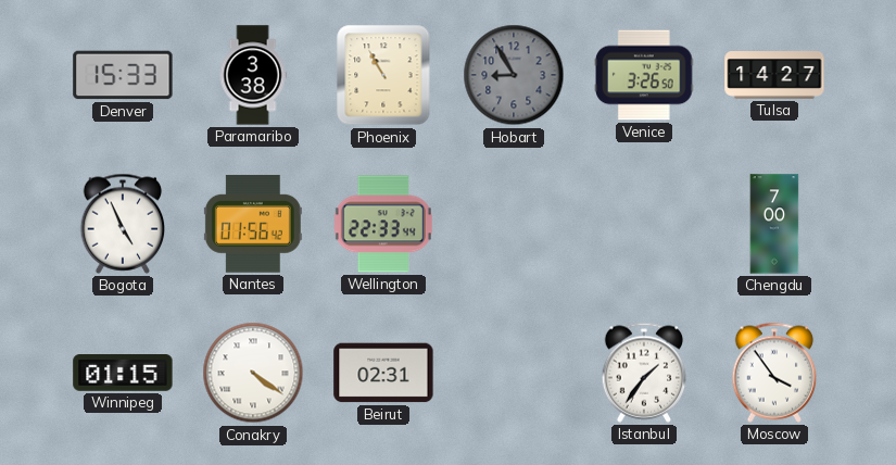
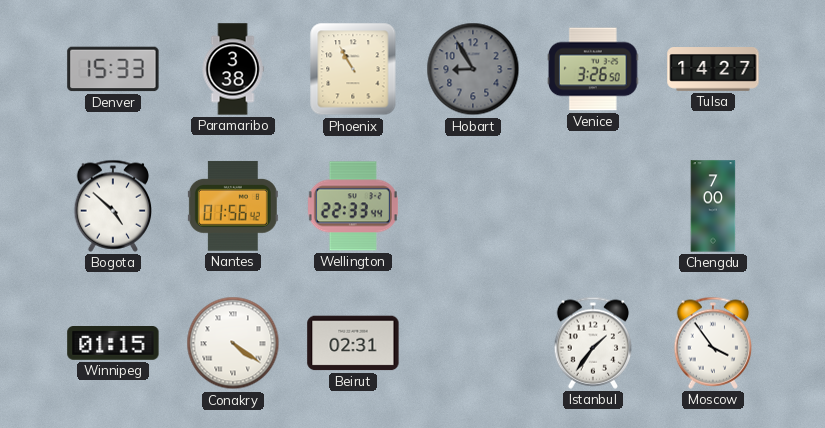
Bogota: 4:56 -> 4:52
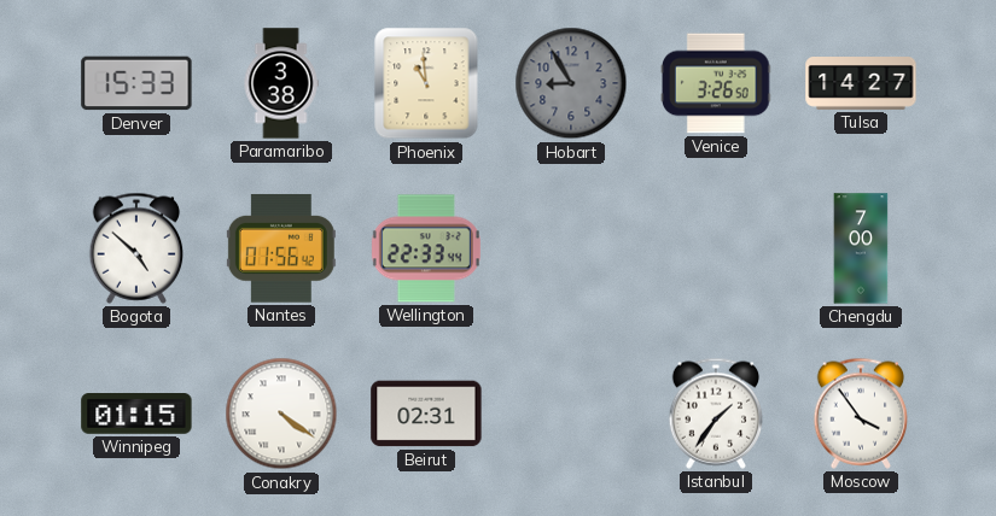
Phoenix: 10:55 -> 10:59
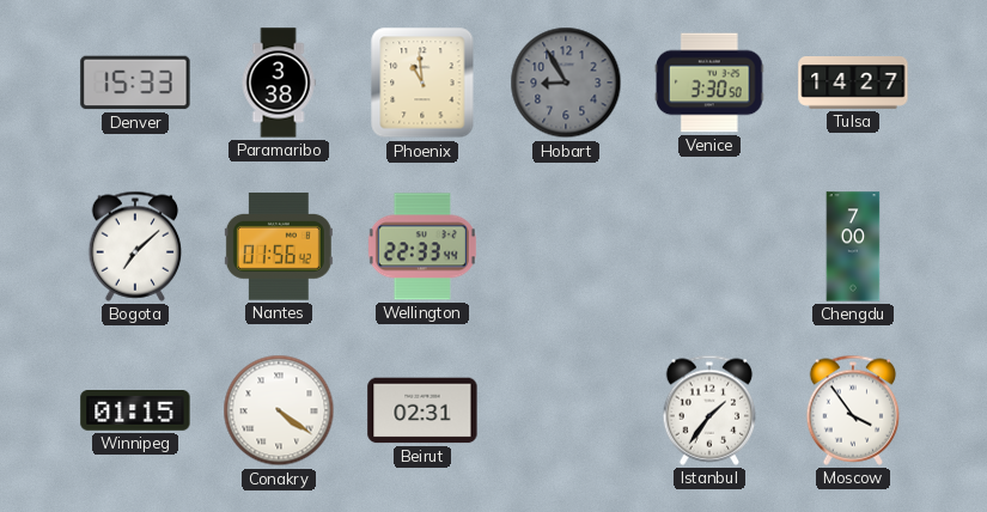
Venice: 3:26 -> 3:30
Bogota: 4:52 -> 7:08
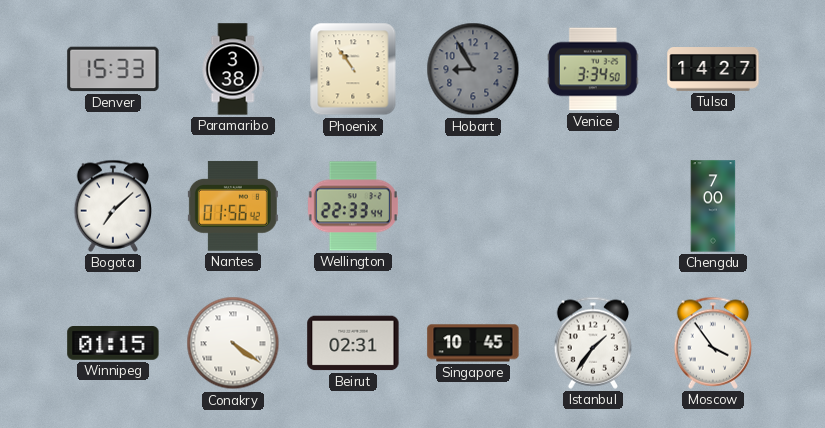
Phoenix: 10:59 -> 10:54
Venice: 3:30 -> 3:34
Singapore: none -> 10:45
